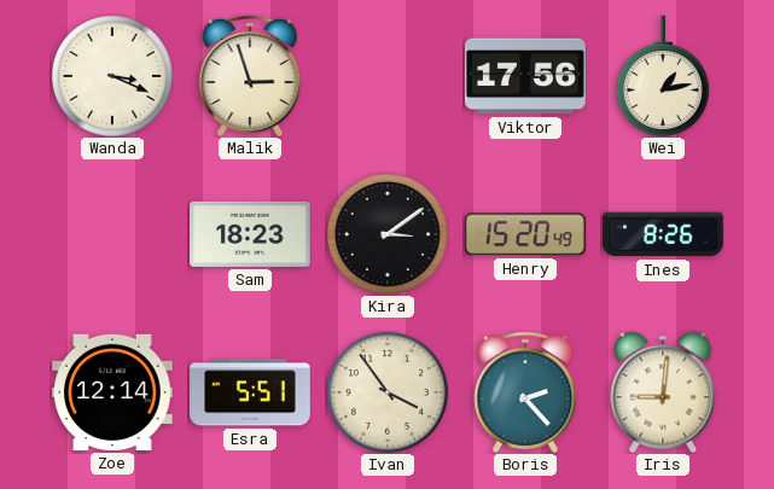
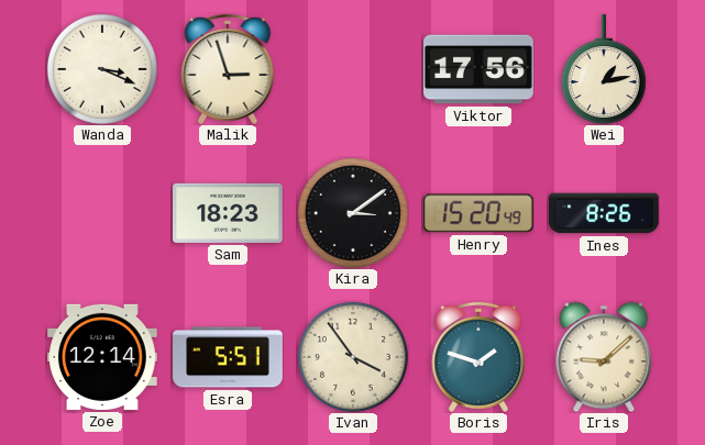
Boris: 2:23 -> 1:48
Iris: 9:01 -> 9:08
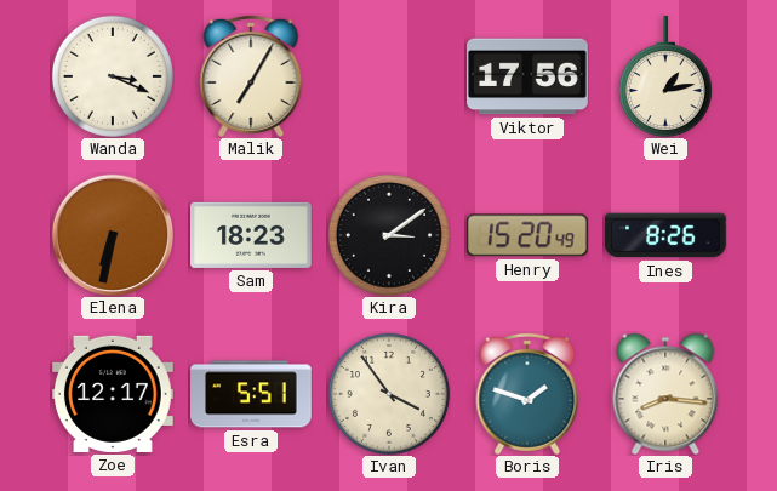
Malik: 2:57 -> 7:05
Elena: none -> 6:32
Zoe: 12:14 -> 12:17
Iris: 9:08 -> 8:16
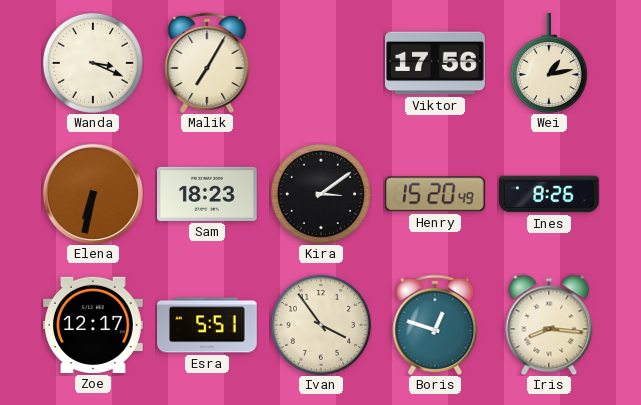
Boris: 1:48 -> 12:48
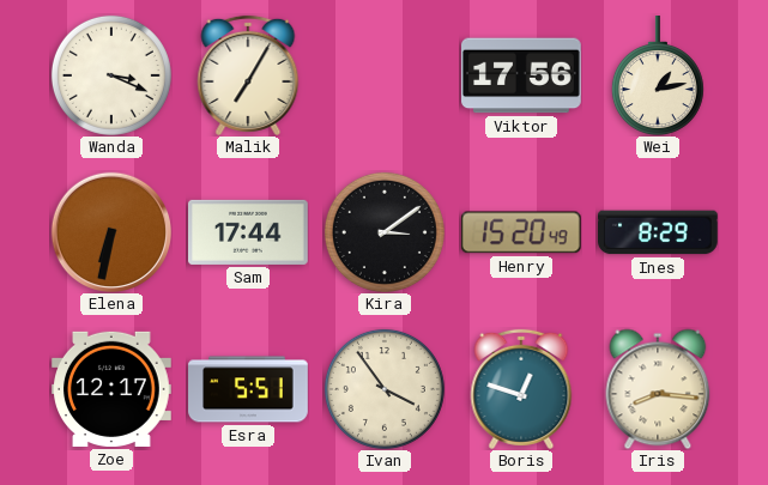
Sam: 18:23 -> 17:44
Ines: 8:26 -> 8:29
